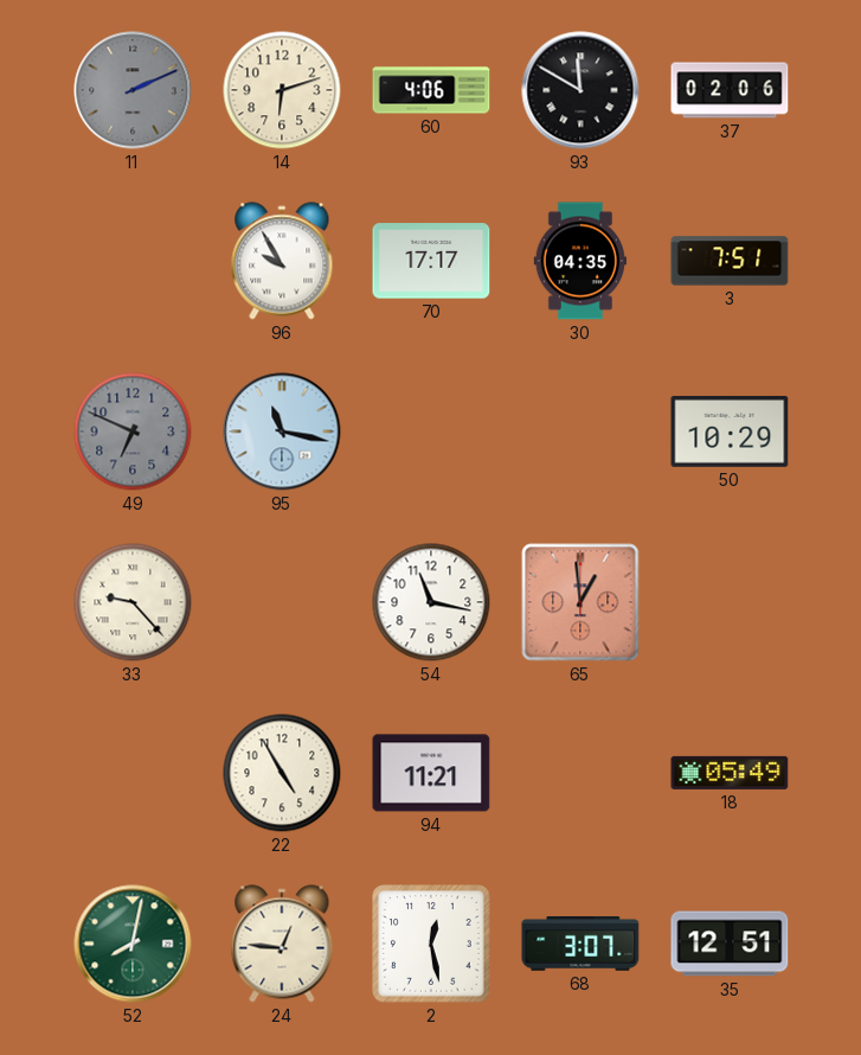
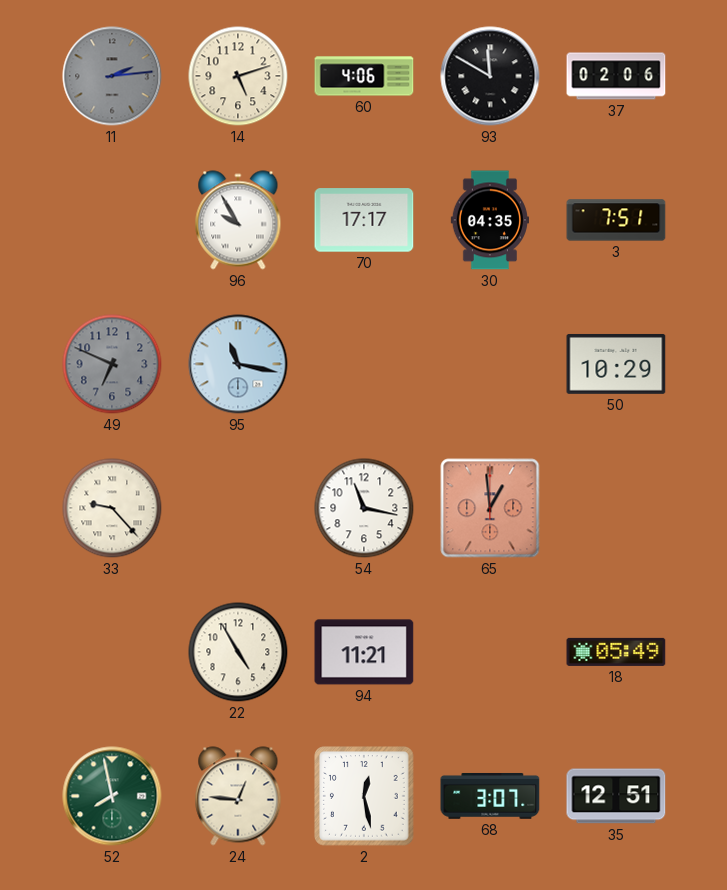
11: 2:11 -> 2:14
14: 6:12 -> 5:12
52: 8:02 -> 7:58
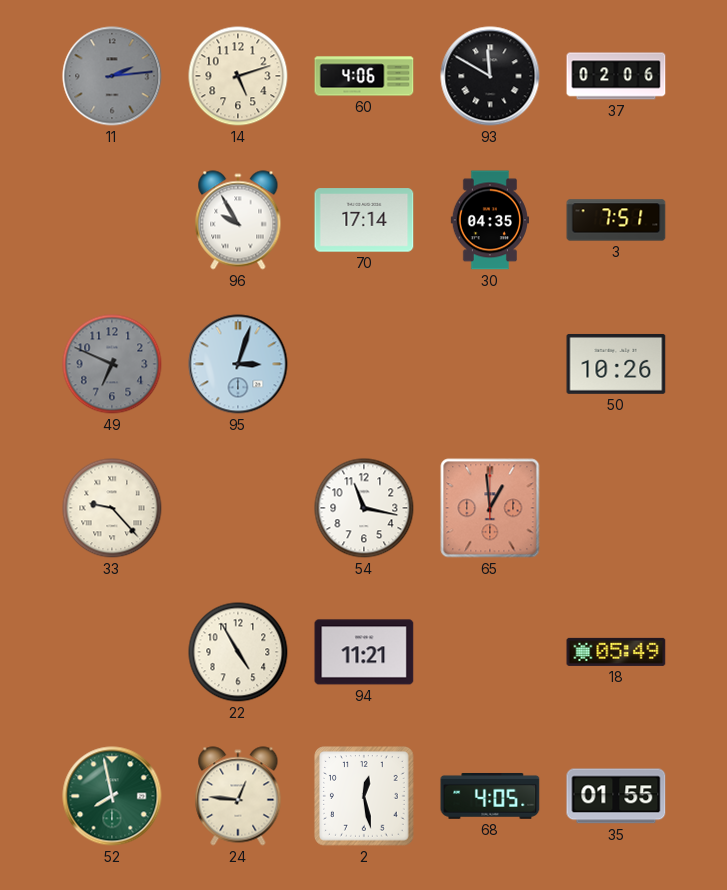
70: 17:17 -> 17:14
95: 11:17 -> 3:03
50: 10:29 -> 10:26
68: 3:07 -> 4:05
35: 12:51 -> 01:55
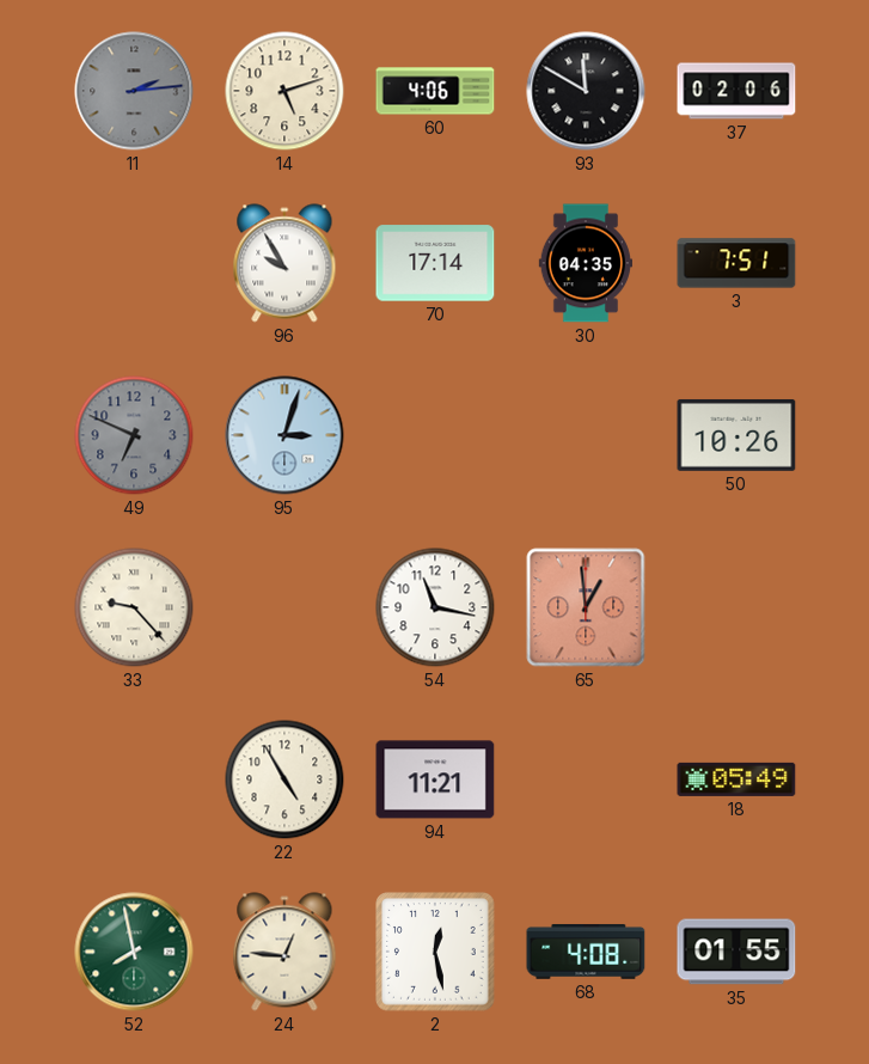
68: 4:05 -> 4:08
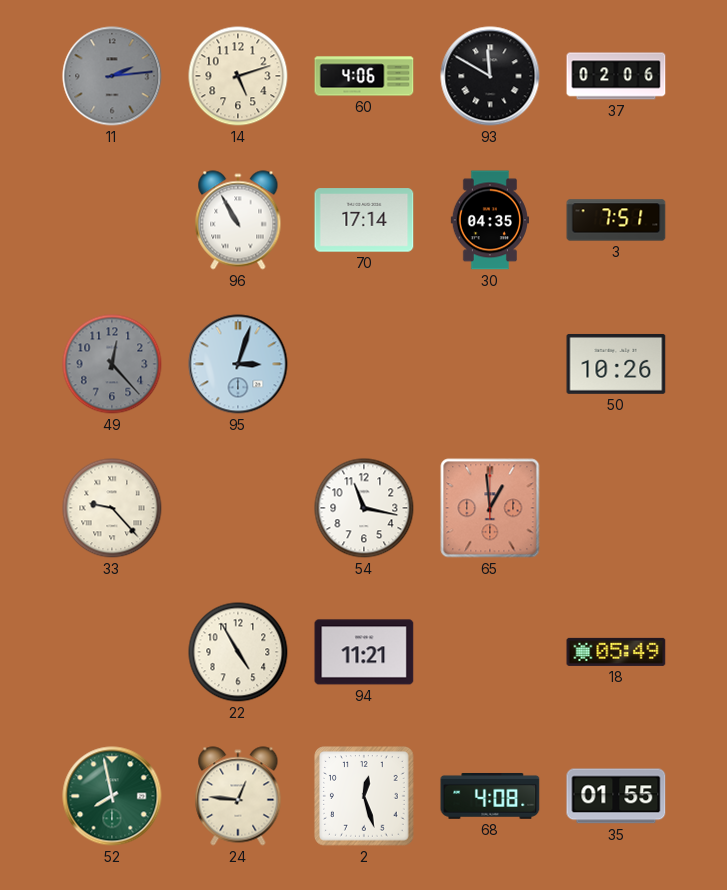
96: 9:55 -> 10:55
49: 6:49 -> 12:23
2: 12:28 -> 12:27
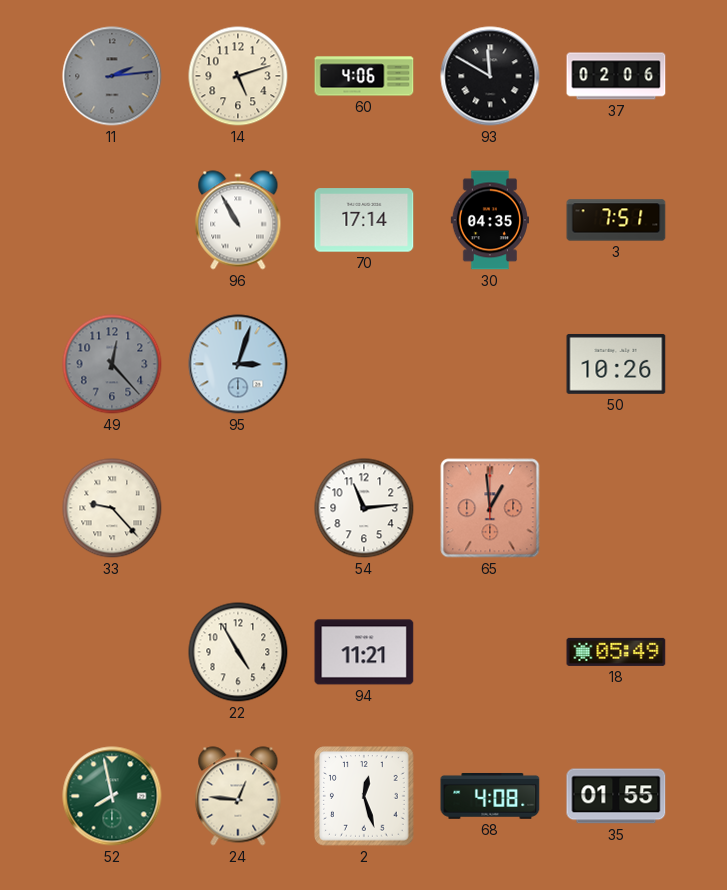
54: 11:17 -> 11:14
